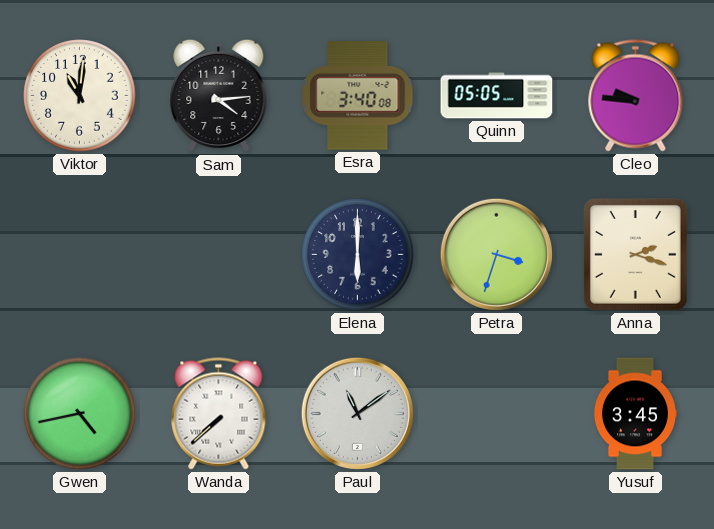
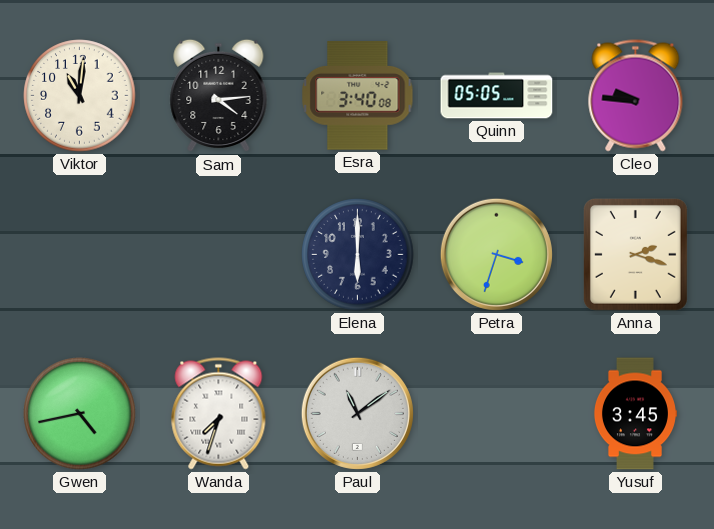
Wanda: 7:38 -> 7:33
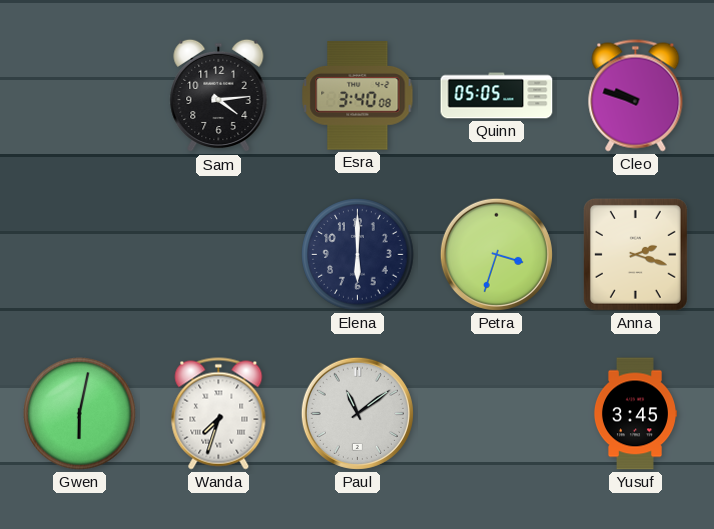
Viktor: 11:01 -> none
Cleo: 9:46 -> 9:48
Gwen: 4:43 -> 6:02
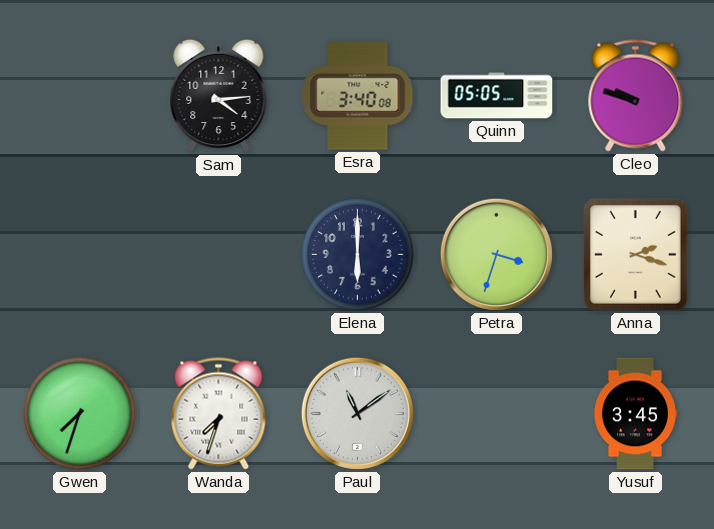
Gwen: 6:02 -> 7:33
